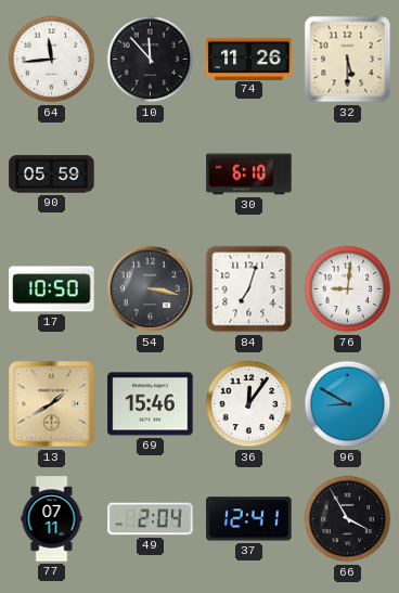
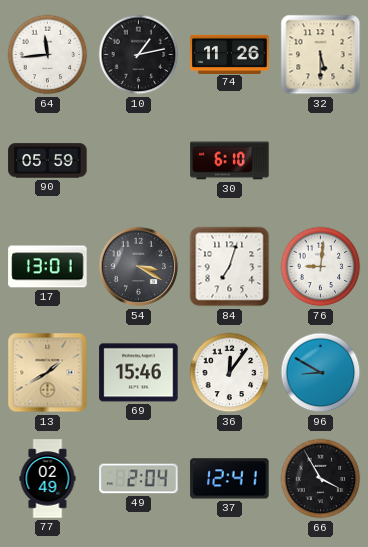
10: 11:53 -> 1:13
17: 10:50 -> 13:01
54: 3:17 -> 3:20
77: 07:11 -> 02:49
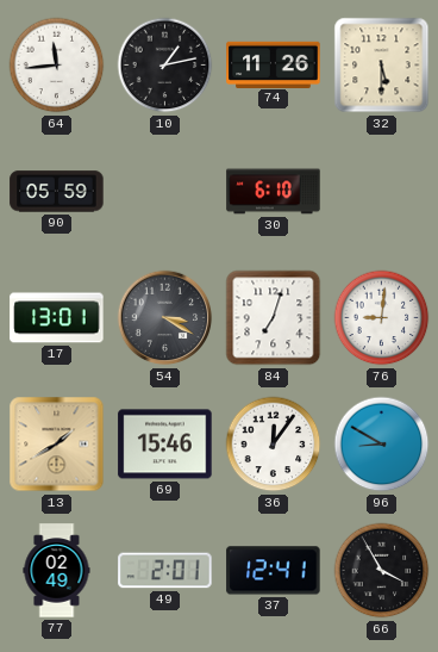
49: 2:04 -> 2:01
